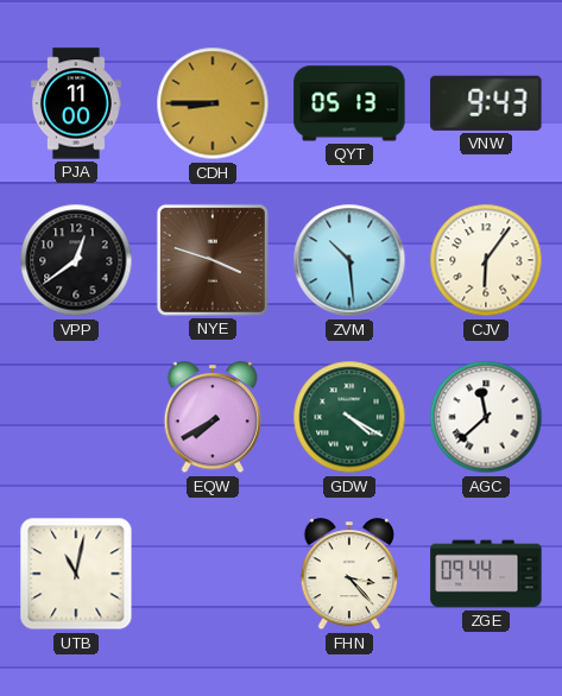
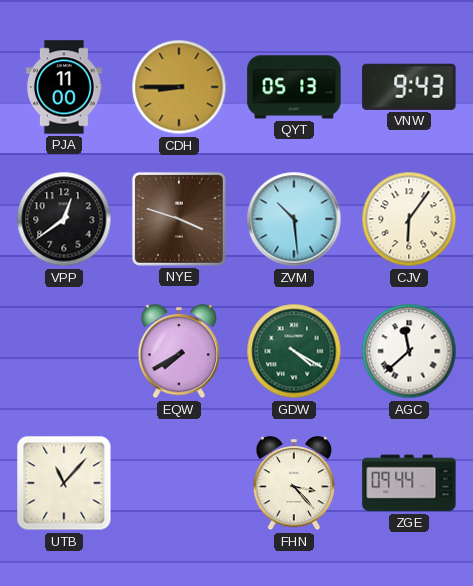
UTB: 11:02 -> 11:07
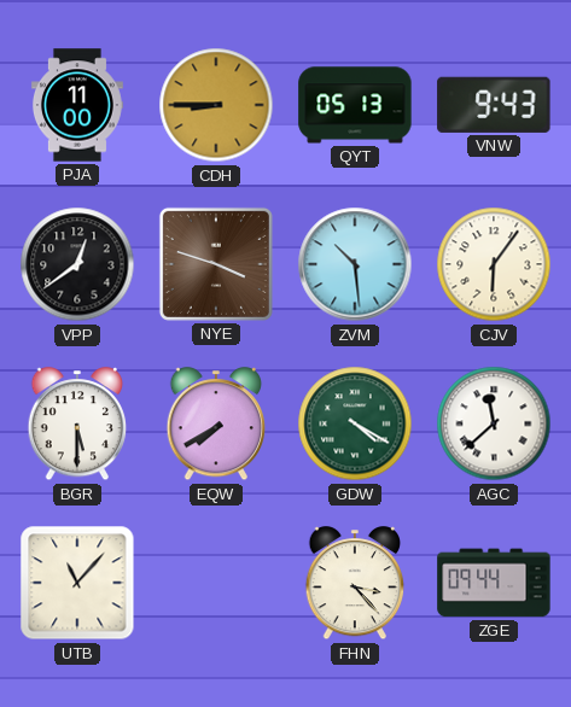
BGR: none -> 5:30
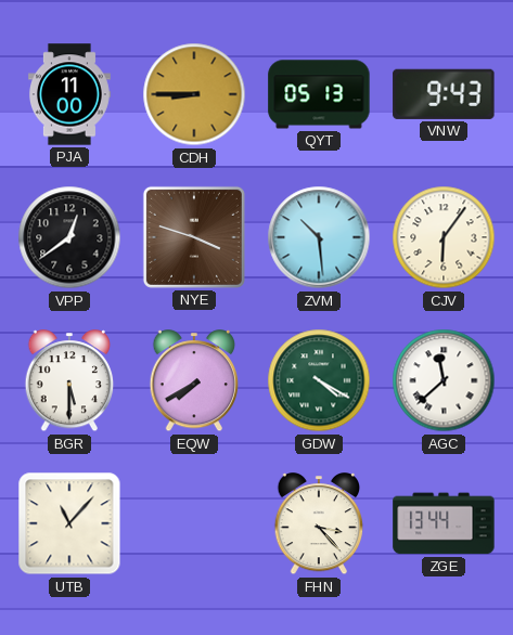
ZGE: 09:44 -> 13:44
